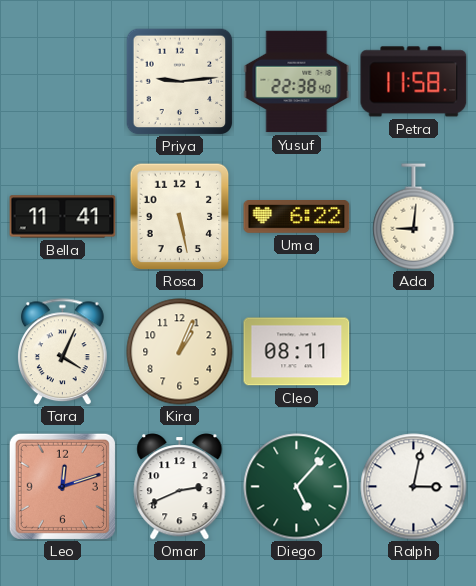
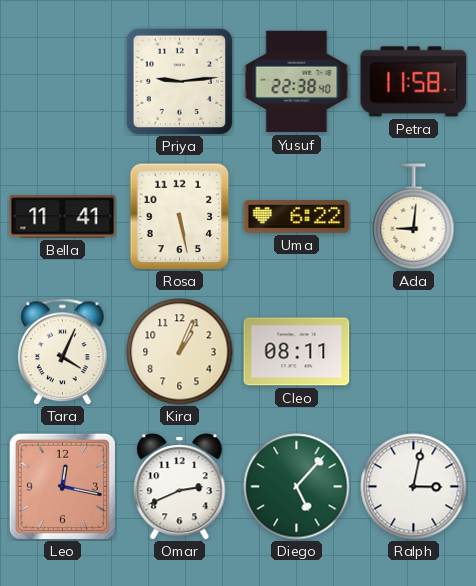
Leo: 12:12 -> 12:17
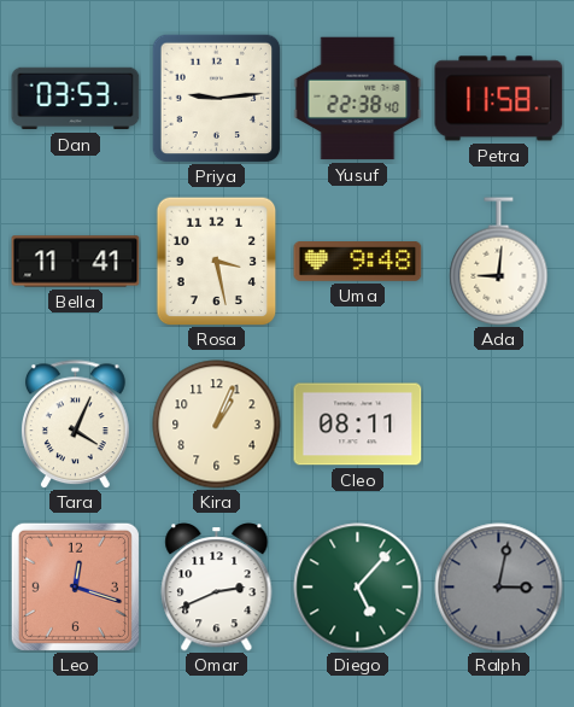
Dan: none -> 03:53
Rosa: 5:28 -> 3:28
Uma: 6:22 -> 9:48
Leo: 12:17 -> 12:18
Ralph dial: white -> grey
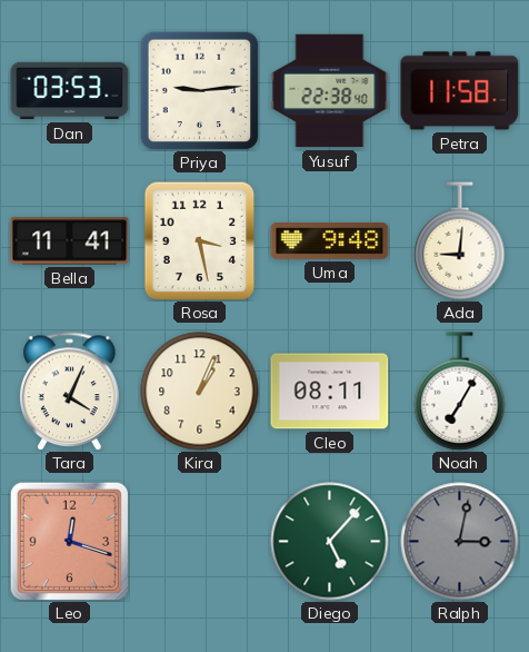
Noah: none -> 7:05
Omar: 2:41 -> none
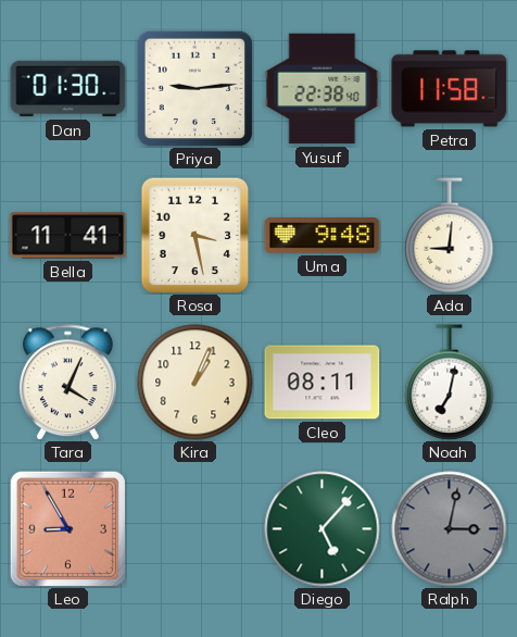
Dan: 03:53 -> 01:30
Noah: 7:05 -> 7:02
Leo: 12:18 -> 8:55
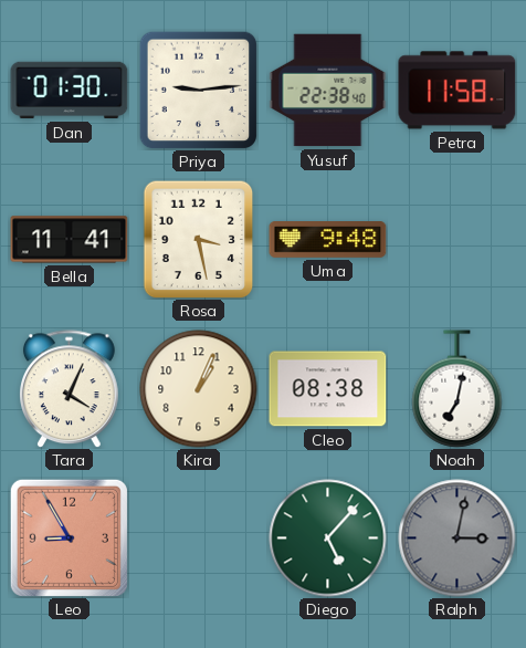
Ada: 9:01 -> none
Cleo: 08:11 -> 08:38
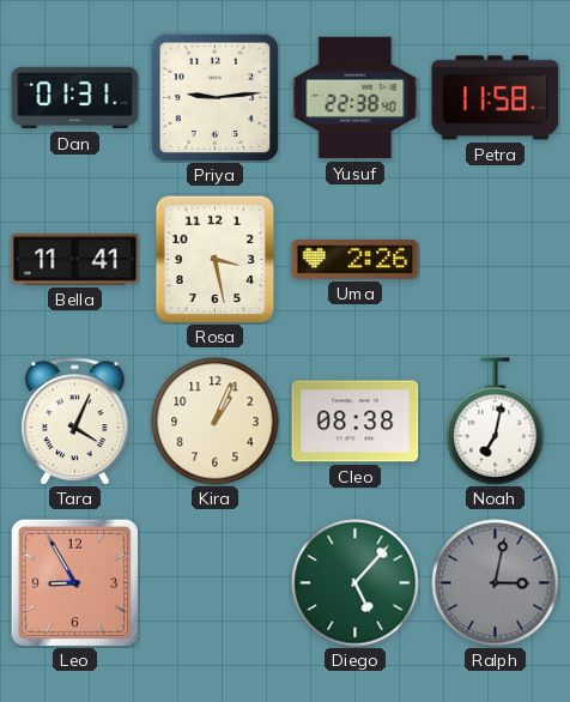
Dan: 01:30 -> 01:31
Uma: 9:48 -> 2:26
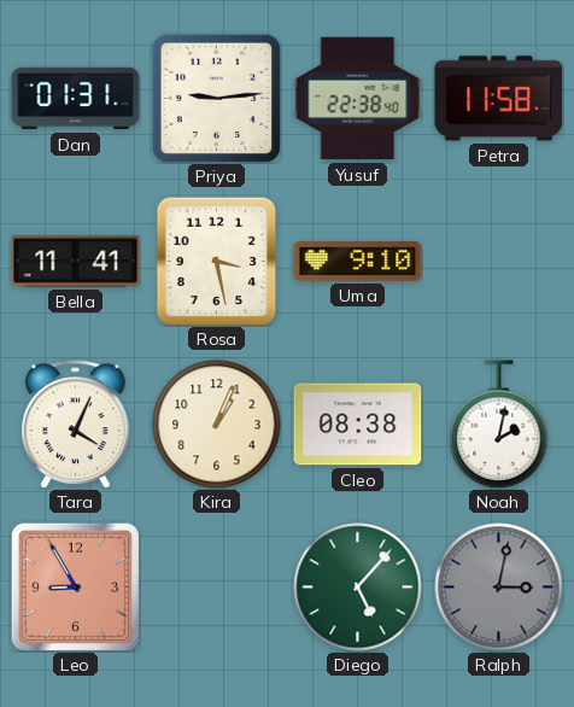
Uma: 2:26 -> 9:10
Noah: 7:02 -> 2:02
